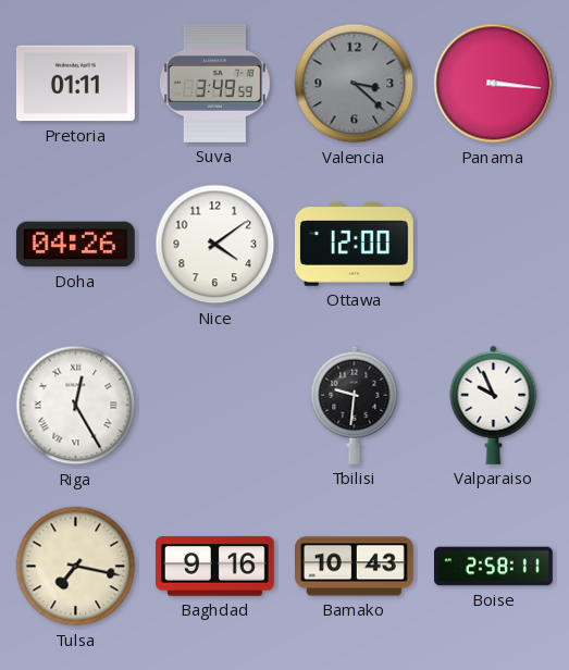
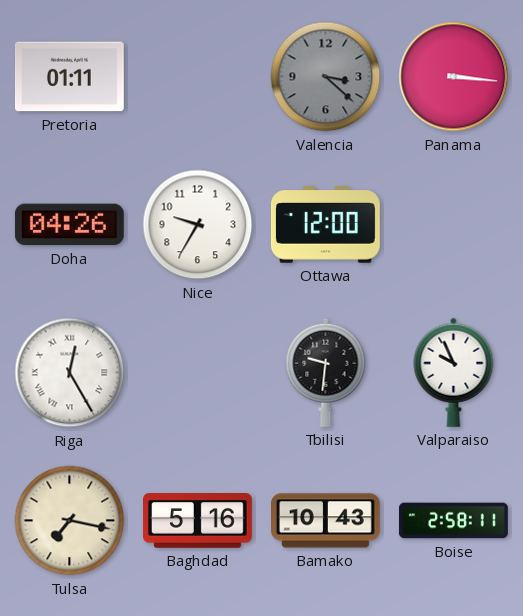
Suva: 3:49 -> none
Nice: 4:09 -> 9:35
Baghdad: 9:16 -> 5:16
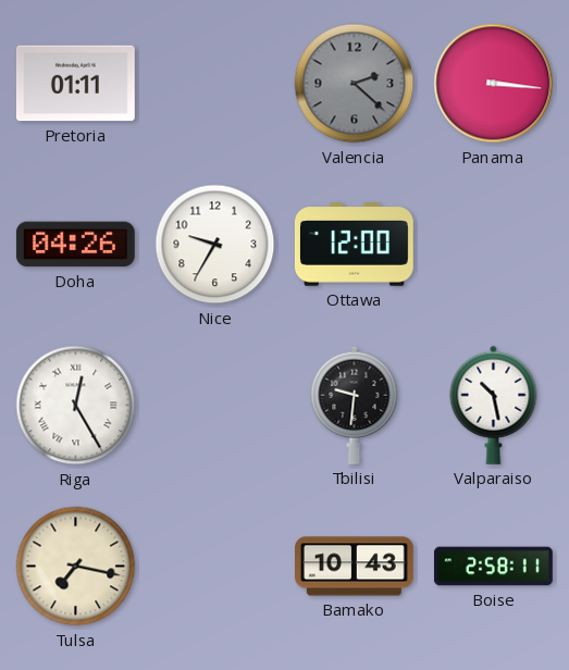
Valencia: 3:22 -> 2:22
Valparaiso: 9:56 -> 10:28
Baghdad: 5:16 -> none
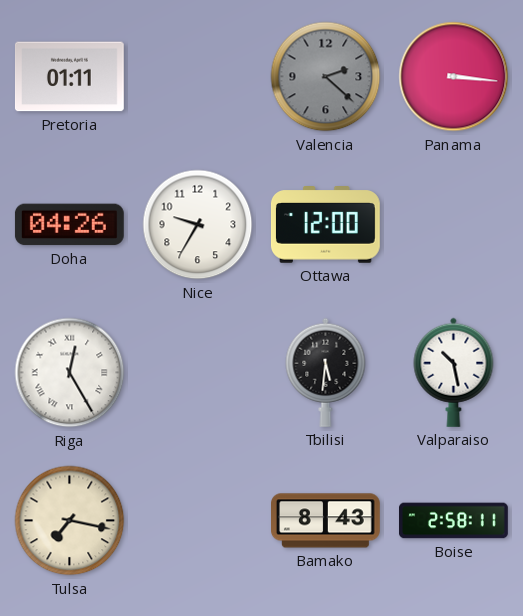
Tbilisi: 9:31 -> 5:31
Bamako: 10:43 -> 8:43
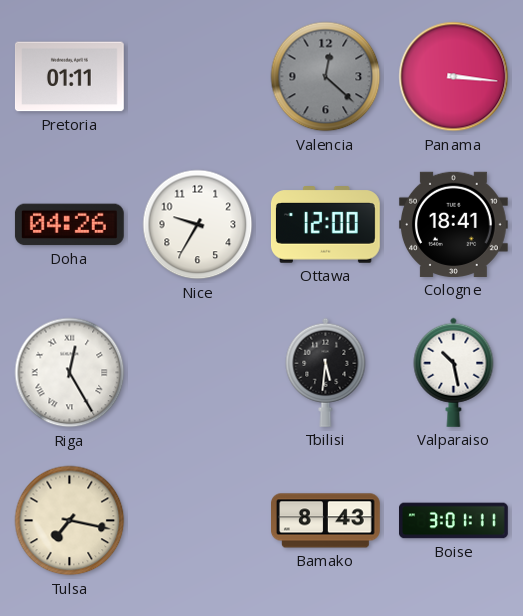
Valencia: 2:22 -> 12:22
Cologne: none -> 18:41
Boise: 2:58 -> 3:01
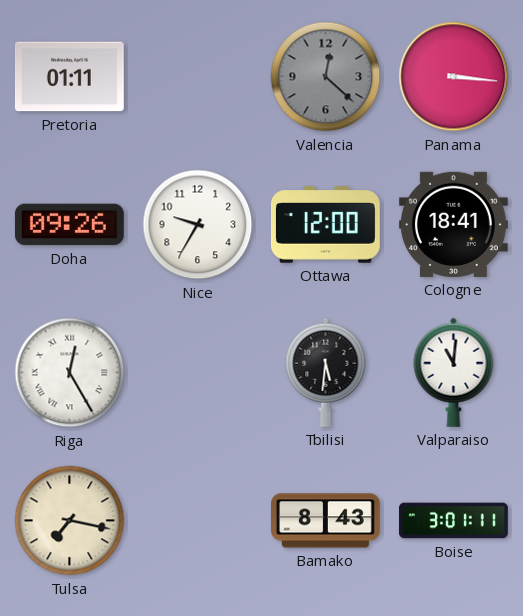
Doha: 04:26 -> 09:26
Valparaiso: 10:28 -> 11:01
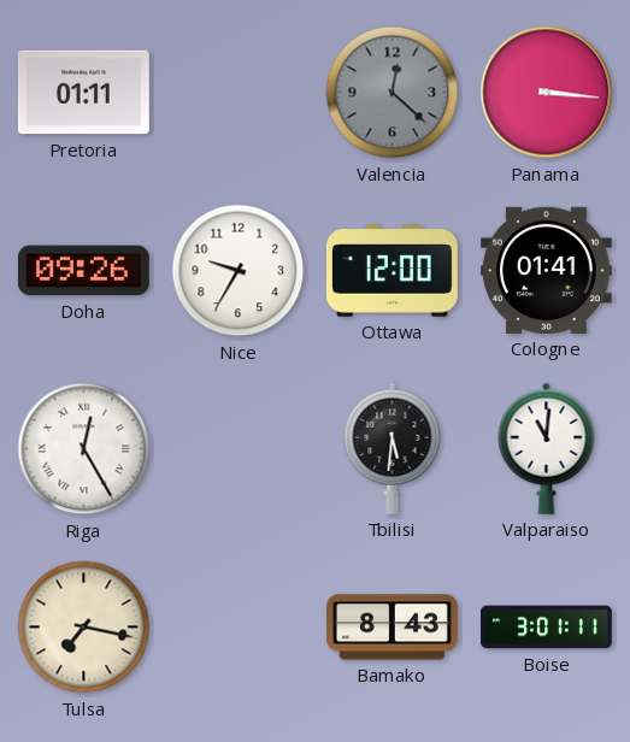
Cologne: 18:41 -> 01:41
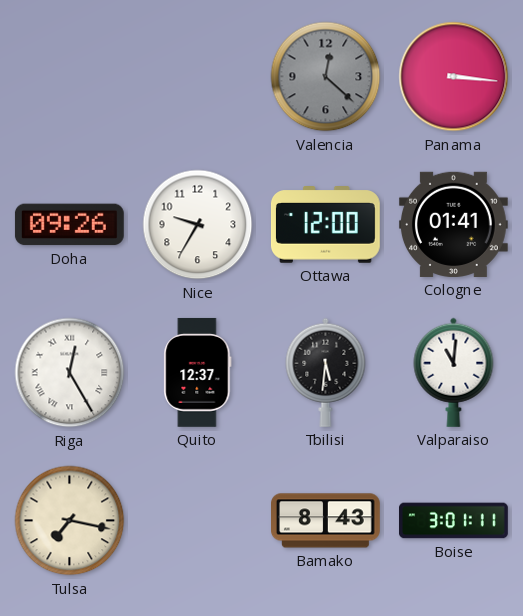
Pretoria: 01:11 -> none
Quito: none -> 12:37
